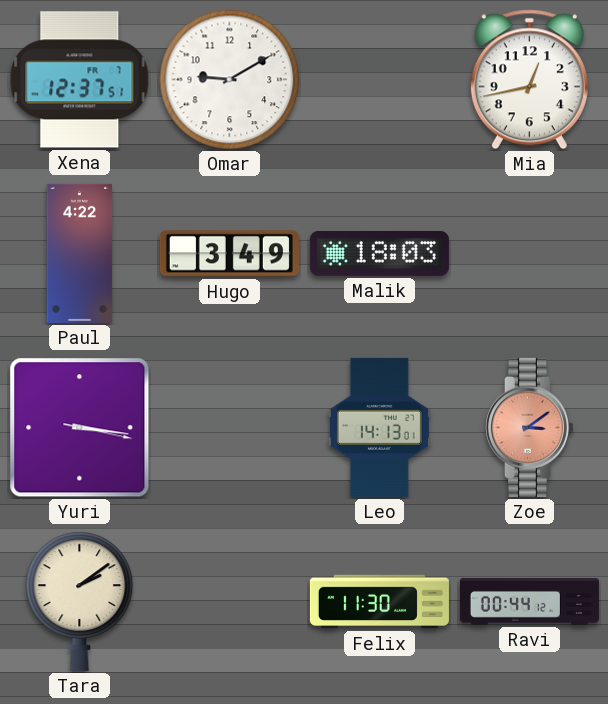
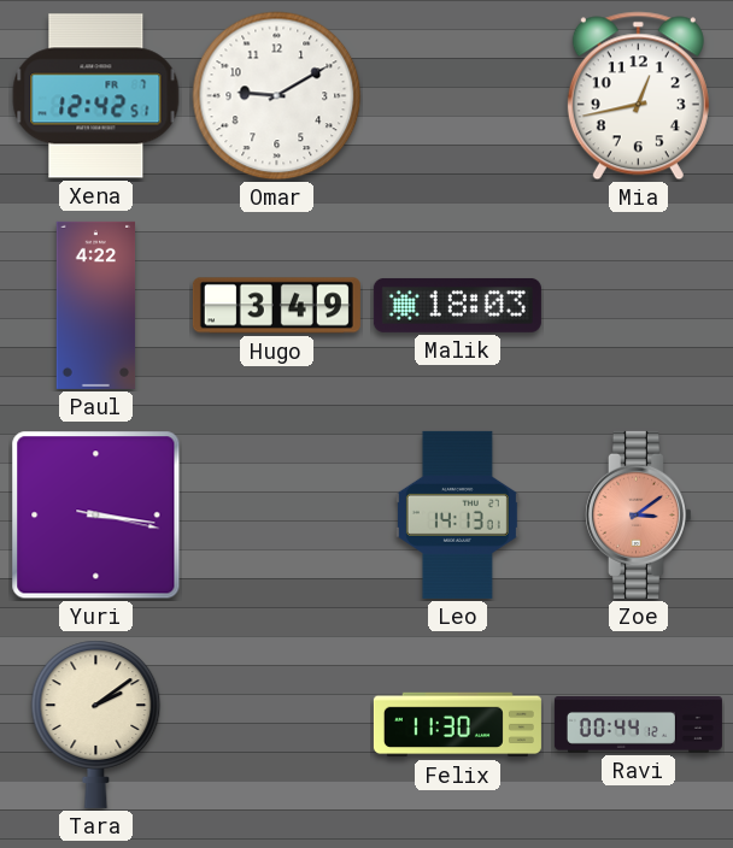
Xena: 12:37 -> 12:42
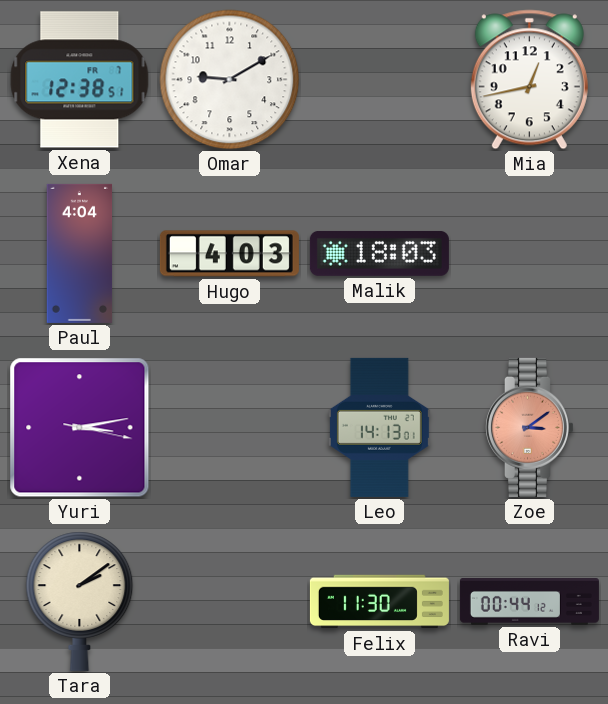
Xena: 12:42 -> 12:38
Paul: 4:22 -> 4:04
Hugo: 3:49 -> 4:03
Yuri: 3:16 -> 3:13
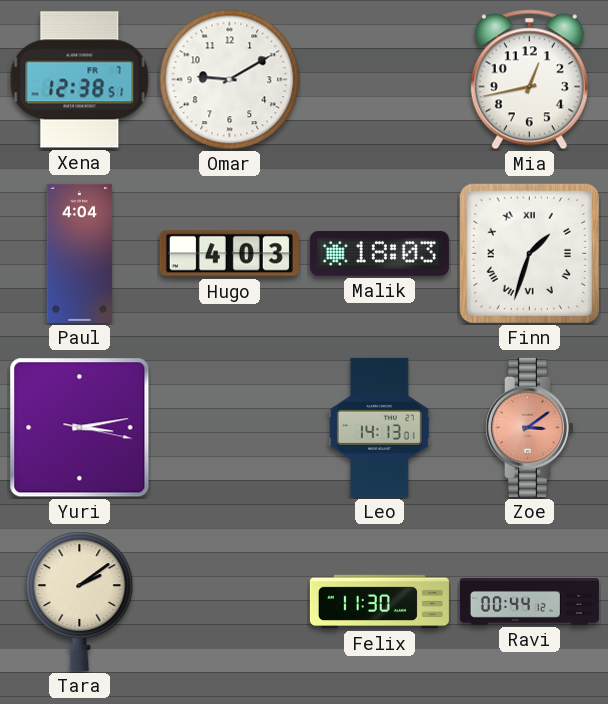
Finn: none -> 1:33
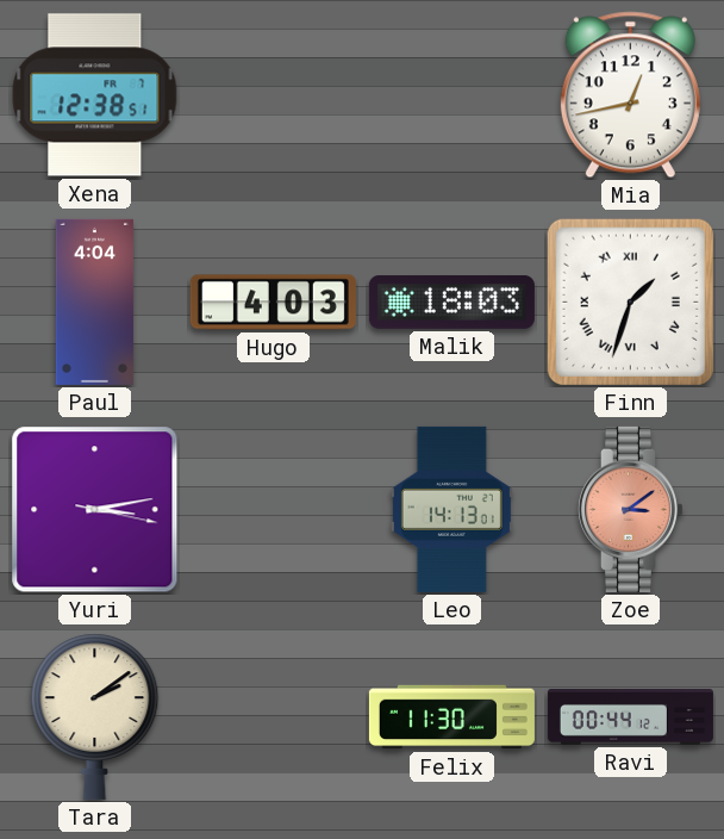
Omar: 9:10 -> none
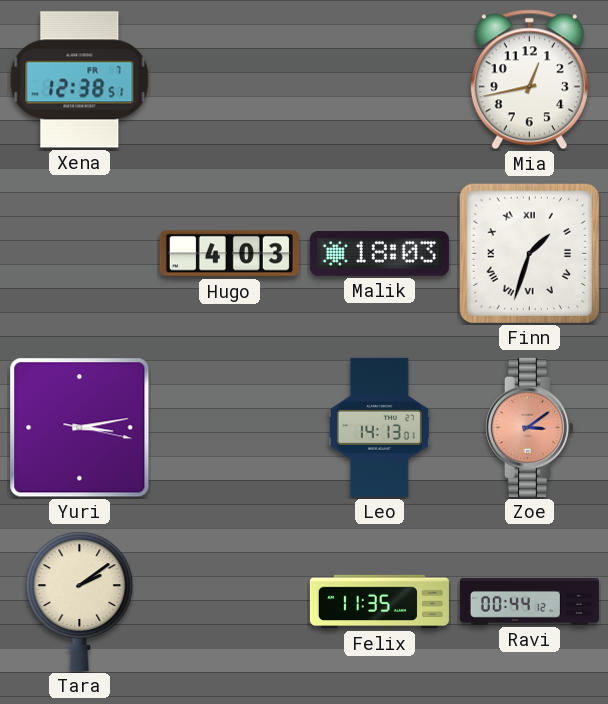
Paul: 4:04 -> none
Felix: 11:30 -> 11:35
